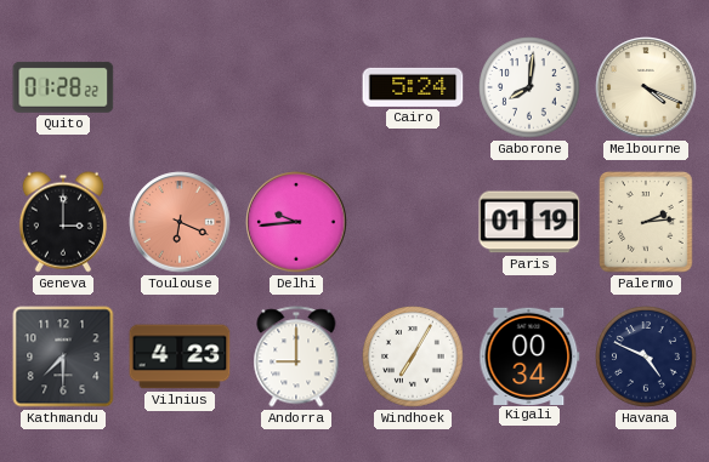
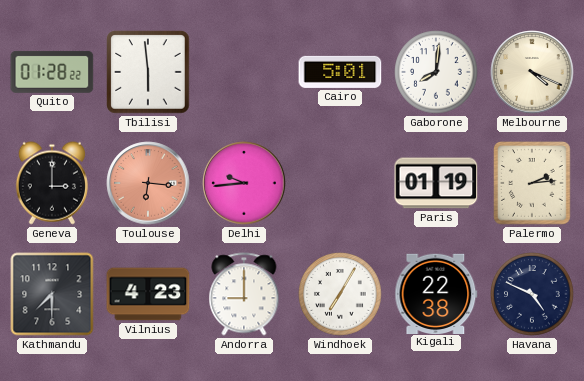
Tbilisi: none -> 5:59
Cairo: 5:24 -> 5:01
Toulouse: 6:19 -> 6:16
Kigali: 00:34 -> 22:38
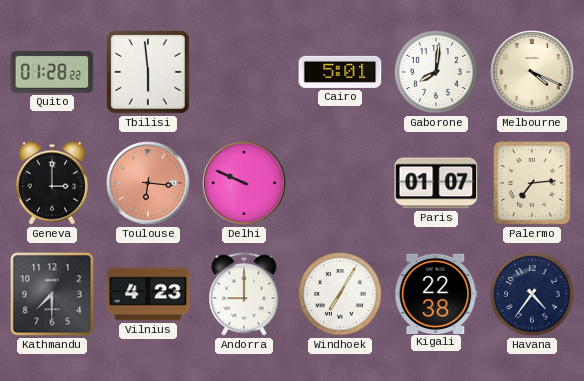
Delhi: 9:44 -> 9:49
Paris: 01:19 -> 01:07
Palermo: 2:14 -> 7:14
Havana: 4:49 -> 4:36
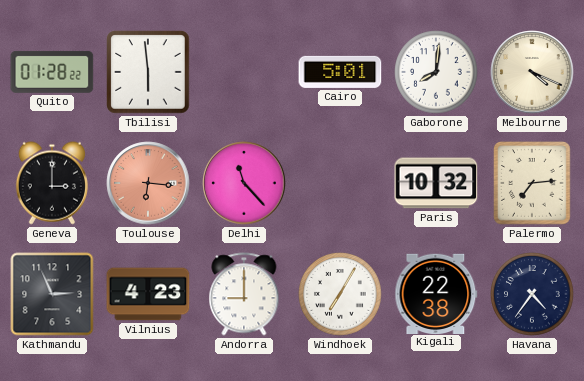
Delhi: 9:49 -> 11:23
Paris: 01:07 -> 10:32
Kathmandu: 7:30 -> 2:56
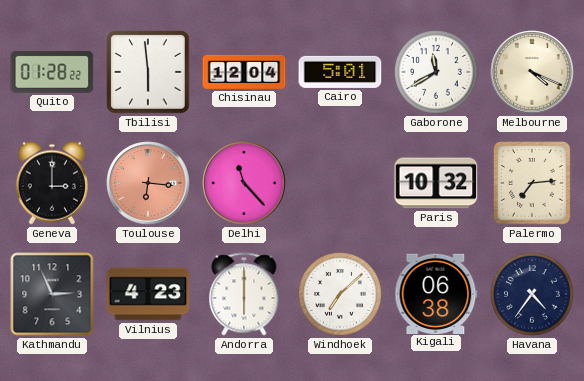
Chisinau: none -> 12:04
Gaborone: 8:01 -> 11:40
Andorra: 9:00 -> 6:00
Windhoek: 7:05 -> 7:08
Kigali: 22:38 -> 06:38
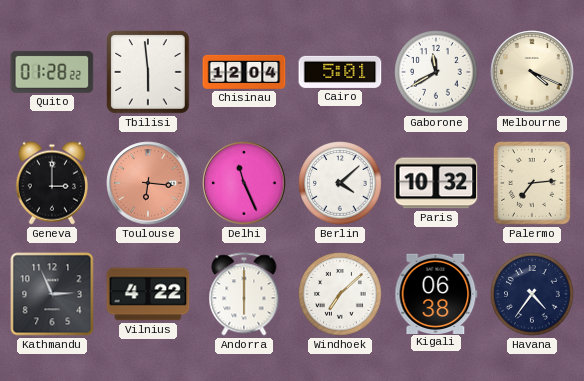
Delhi: 11:23 -> 11:26
Berlin: none -> 4:08
Vilnius: 4:23 -> 4:22
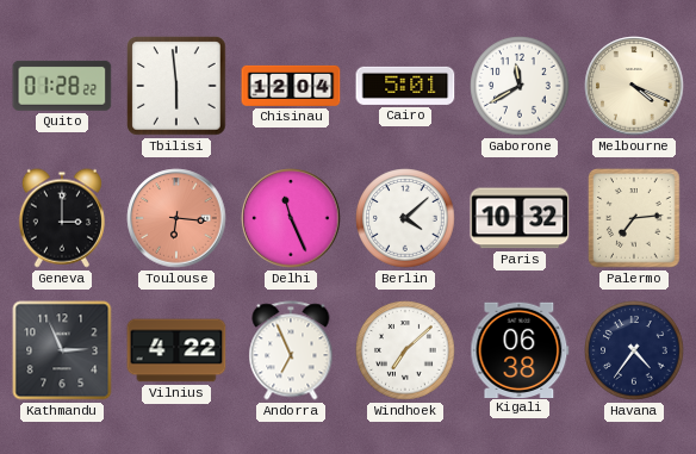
Andorra: 6:00 -> 6:56
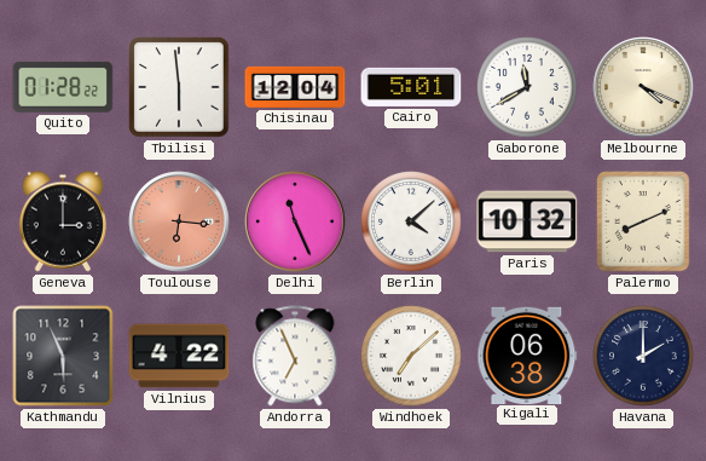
Palermo: 7:14 -> 8:11
Kathmandu: 2:56 -> 5:56
Havana: 4:36 -> 2:00
